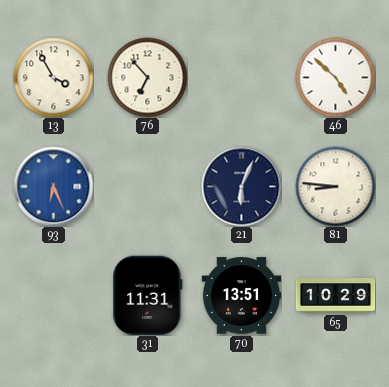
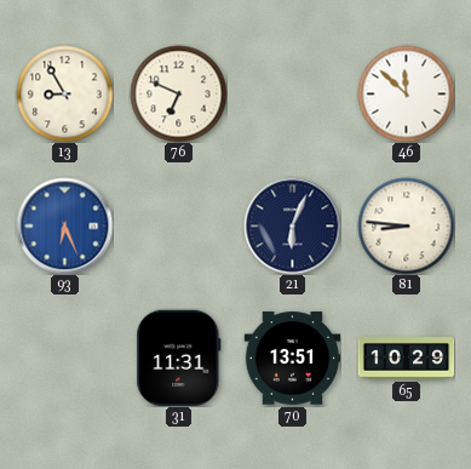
13: 3:55 -> 8:55
76: 6:53 -> 6:49
46: 4:52 -> 11:52
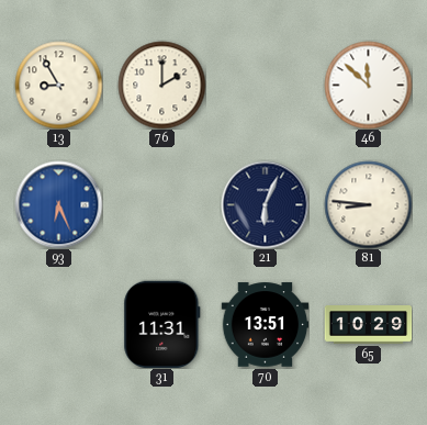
76: 6:49 -> 2:00
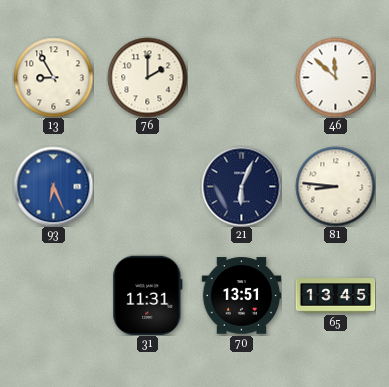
65: 10:29 -> 13:45
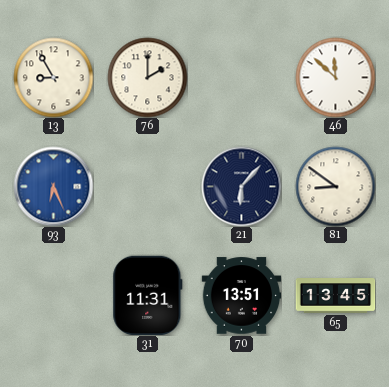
21: 6:04 -> 6:07
81: 8:46 -> 8:51
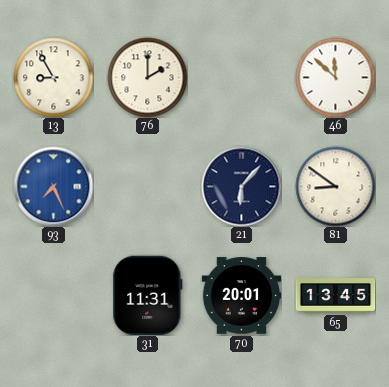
93: 6:26 -> 7:26
70: 13:51 -> 20:01
